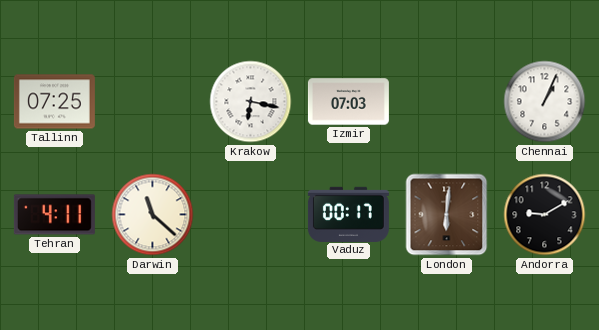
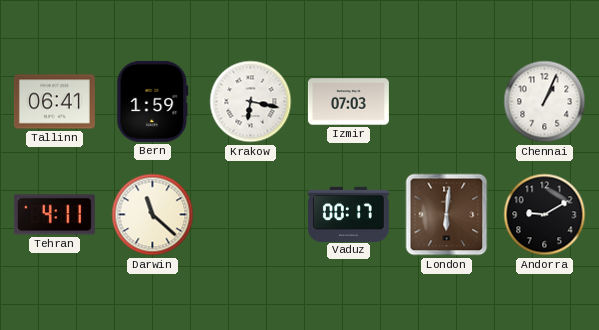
Tallinn: 07:25 -> 06:41
Bern: none -> 1:59
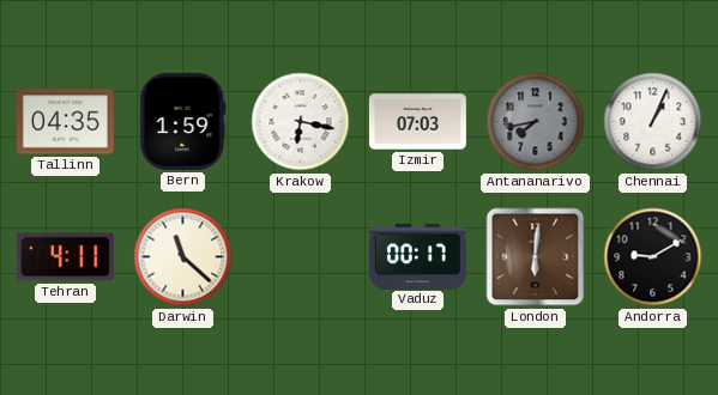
Tallinn: 06:41 -> 04:35
Antananarivo: none -> 7:43
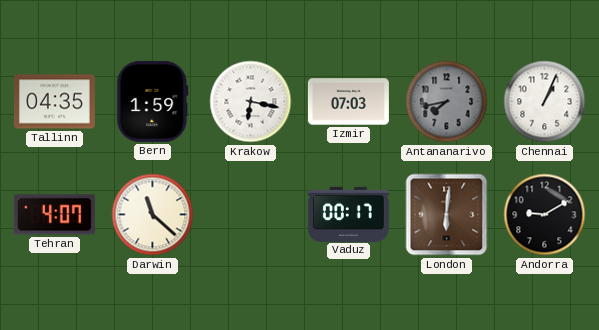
Tehran: 4:11 -> 4:07
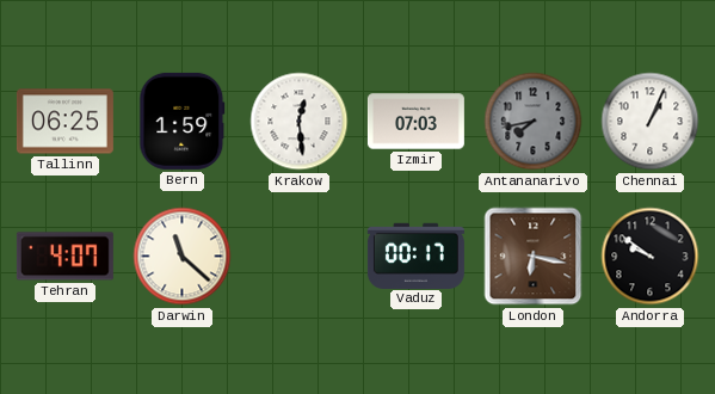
Tallinn: 04:35 -> 06:25
Krakow: 6:17 -> 12:29
London: 6:01 -> 6:17
Andorra: 9:10 -> 9:51
